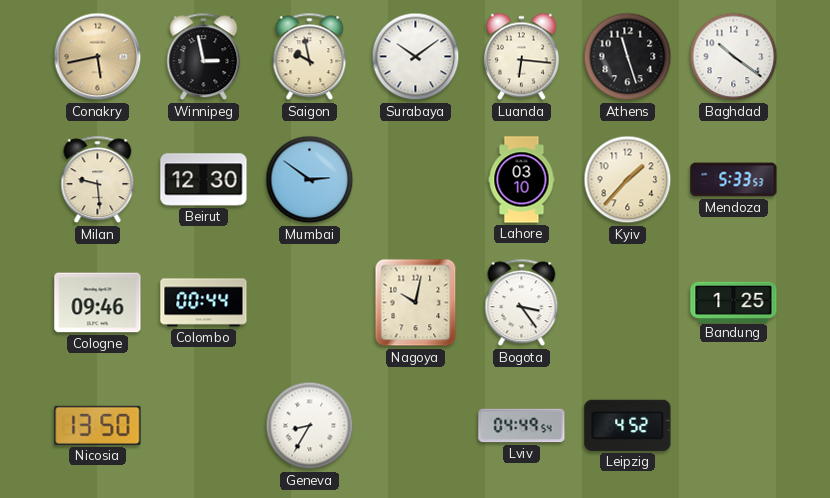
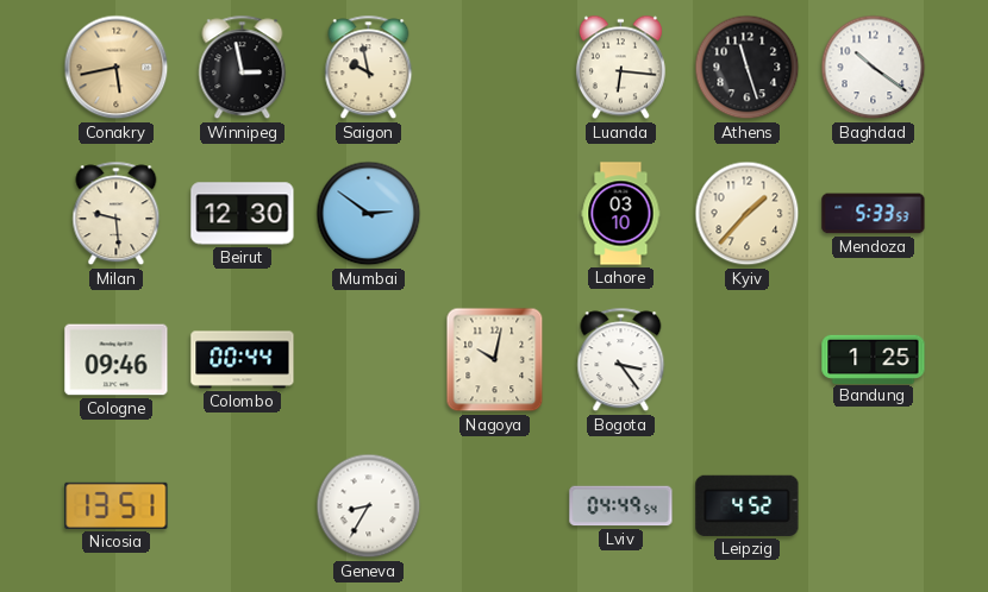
Surabaya: 10:09 -> none
Nicosia: 13:50 -> 13:51
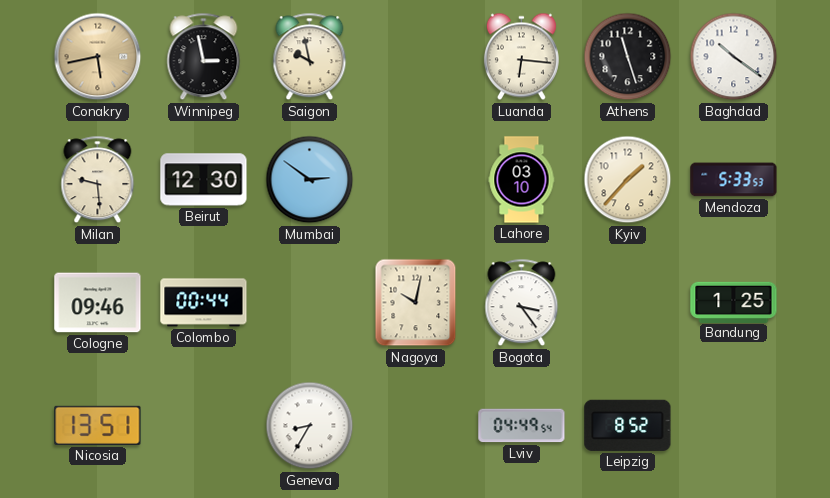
Leipzig: 4:52 -> 8:52
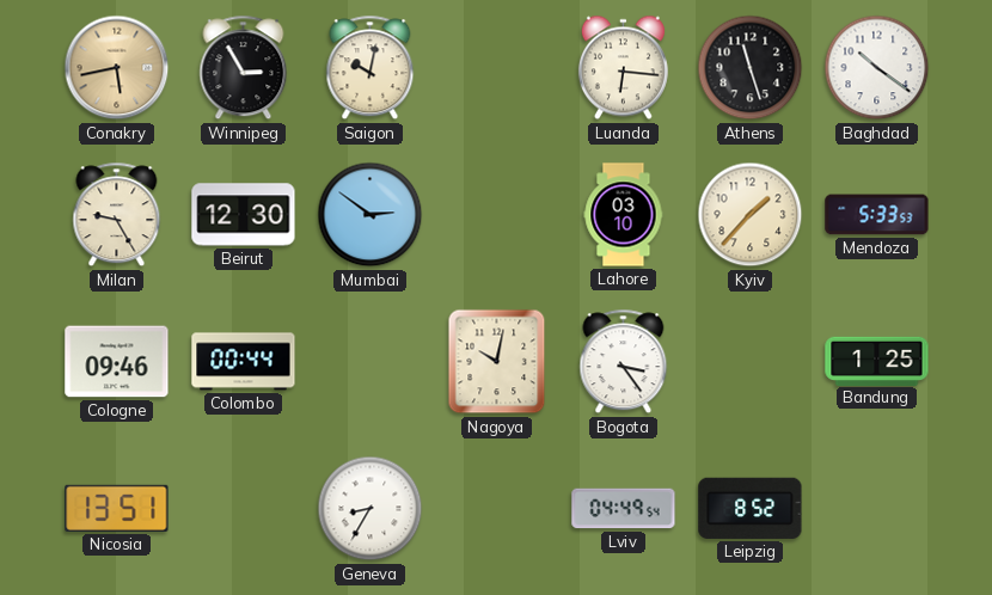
Winnipeg: 2:58 -> 2:55
Saigon: 9:58 -> 10:02
Milan: 9:29 -> 9:25
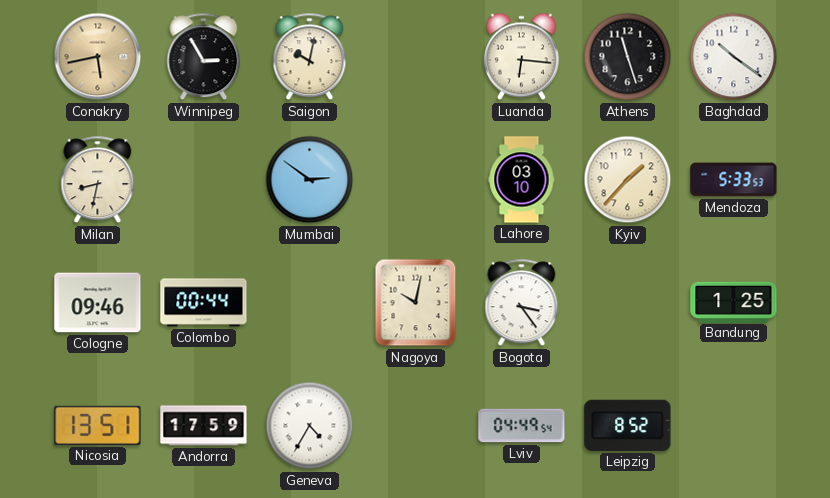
Milan: 9:25 -> 8:32
Beirut: 12:30 -> none
Andorra: none -> 17:59
Geneva: 8:35 -> 4:35
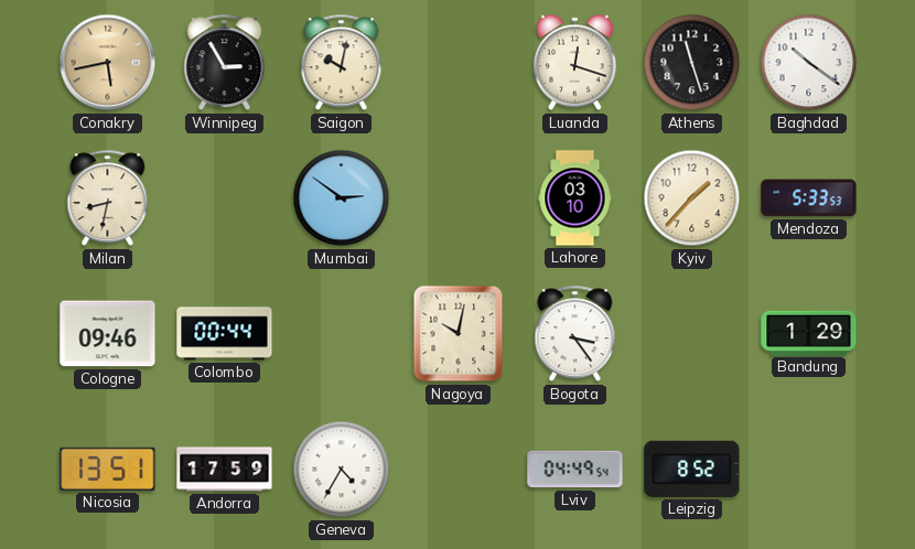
Luanda: 6:16 -> 12:18
Bandung: 1:25 -> 1:29
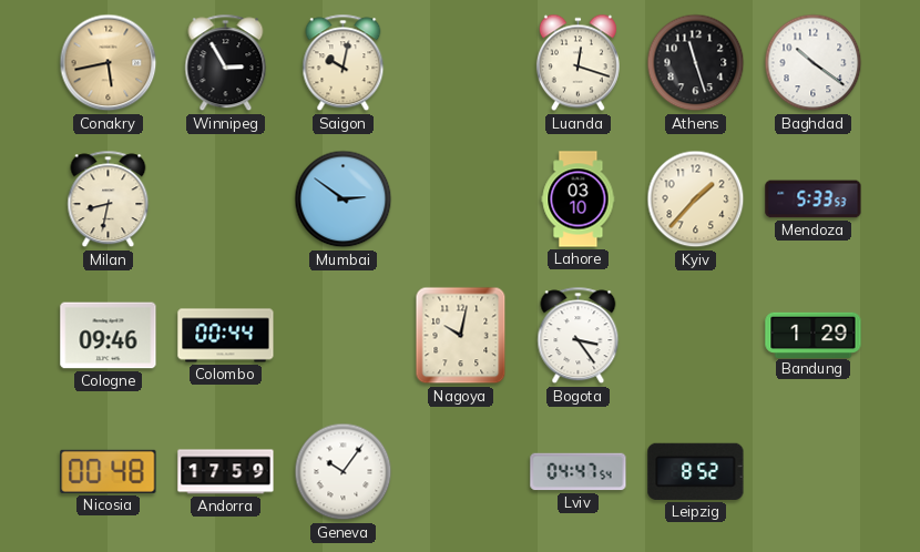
Nicosia: 13:51 -> 00:48
Geneva: 4:35 -> 10:06
Lviv: 04:49 -> 04:47
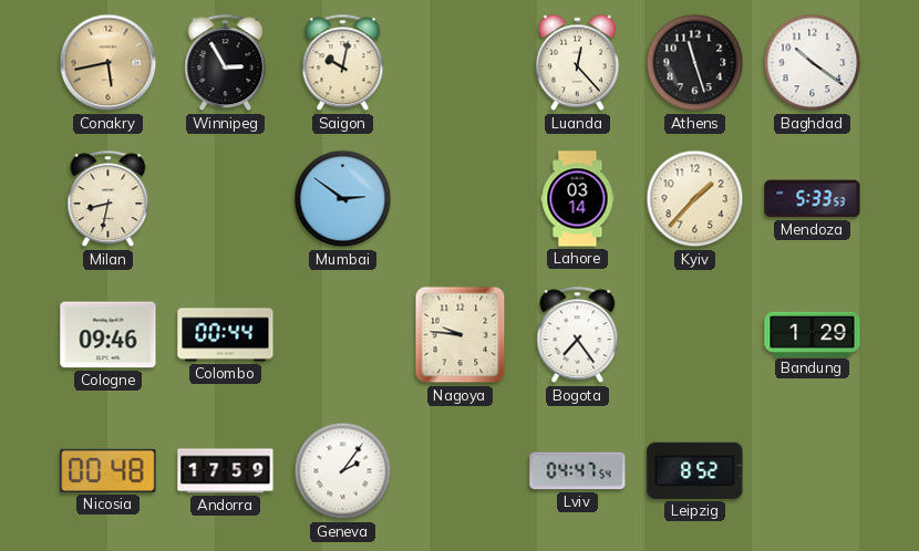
Luanda: 12:18 -> 12:23
Lahore: 03:10 -> 03:14
Nagoya: 10:02 -> 9:46
Bogota: 3:24 -> 7:24
Geneva: 10:06 -> 2:06
